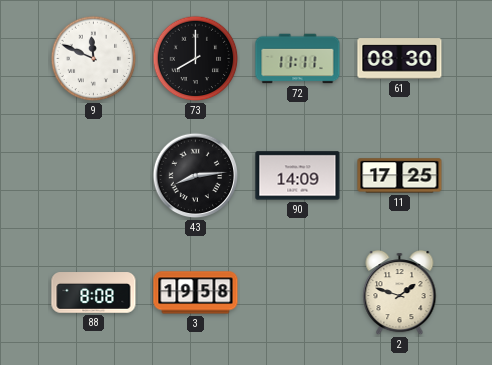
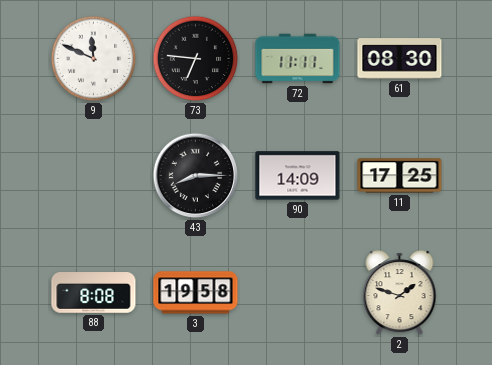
73: 8:00 -> 6:46
43: 8:14 -> 8:15
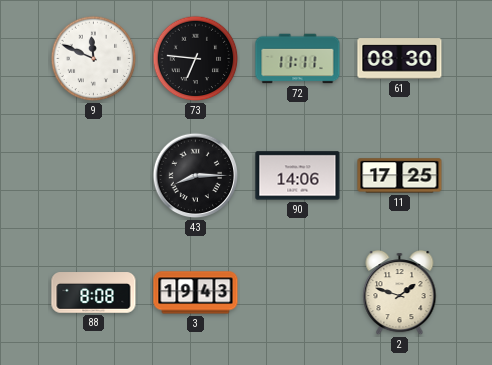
90: 14:09 -> 14:06
3: 19:58 -> 19:43
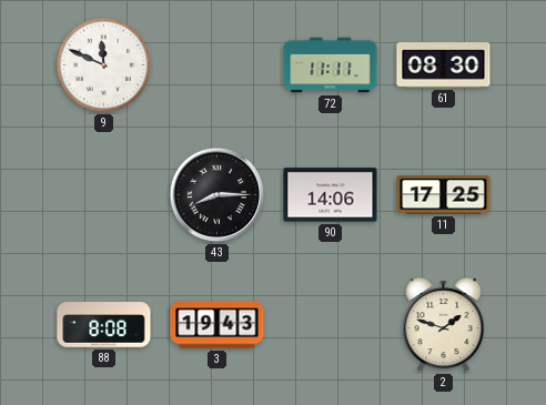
73: 6:46 -> none
